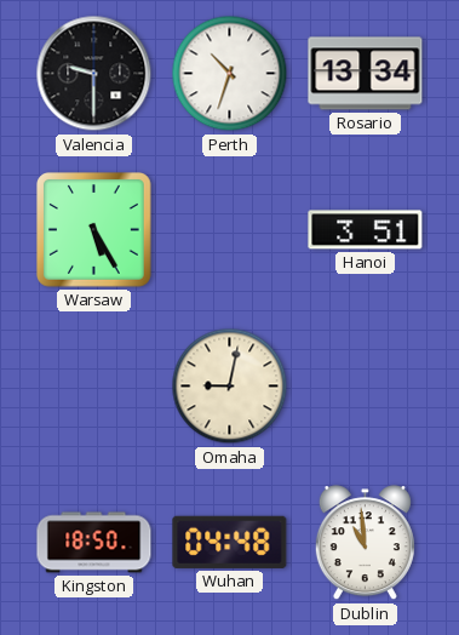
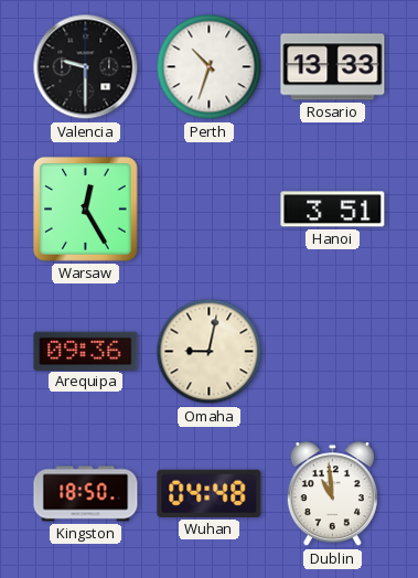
Rosario: 13:34 -> 13:33
Warsaw: 5:25 -> 12:25
Arequipa: none -> 09:36
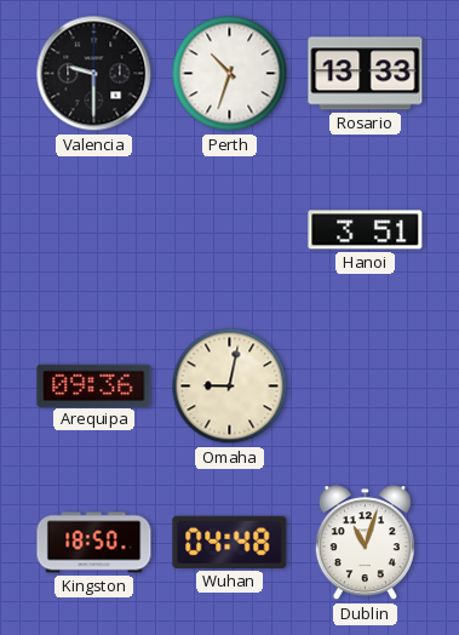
Warsaw: 12:25 -> none
Dublin: 10:59 -> 11:03
